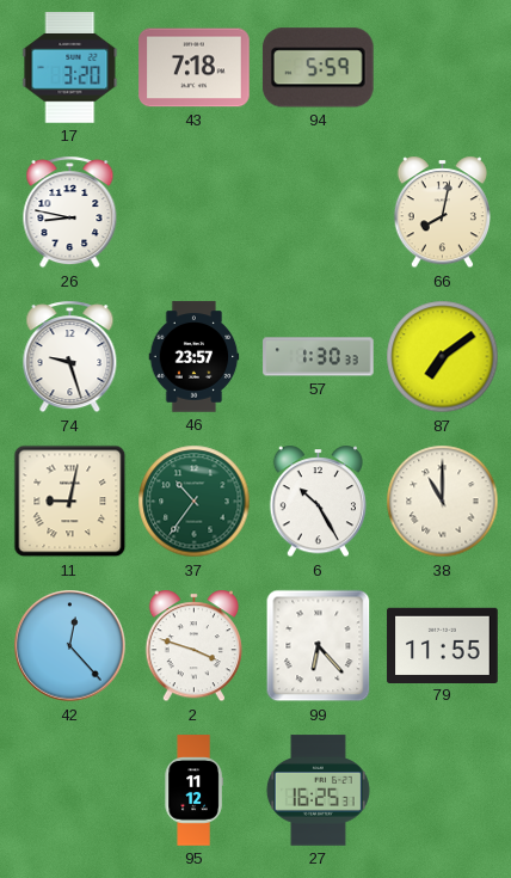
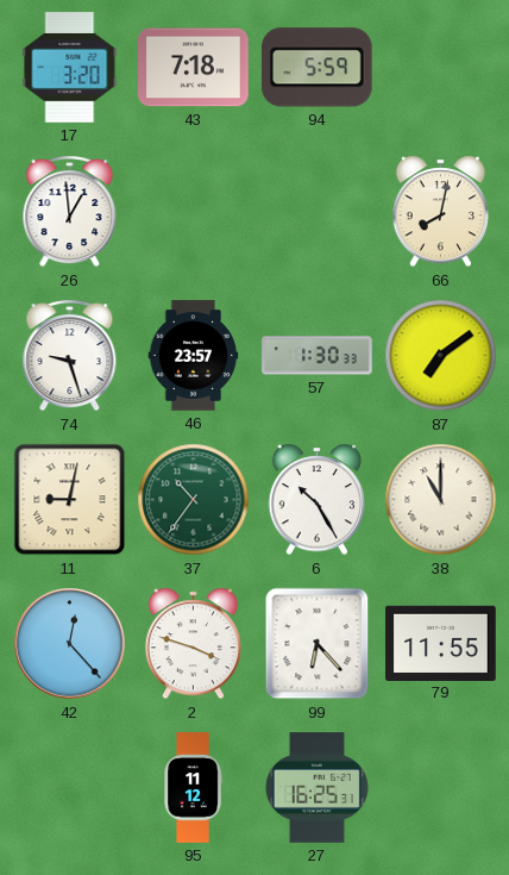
26: 8:47 -> 12:59
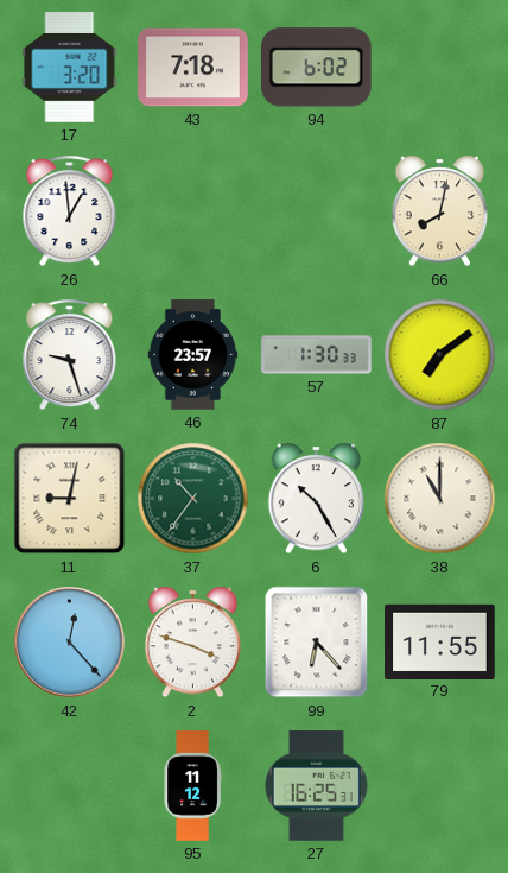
94: 5:59 -> 6:02
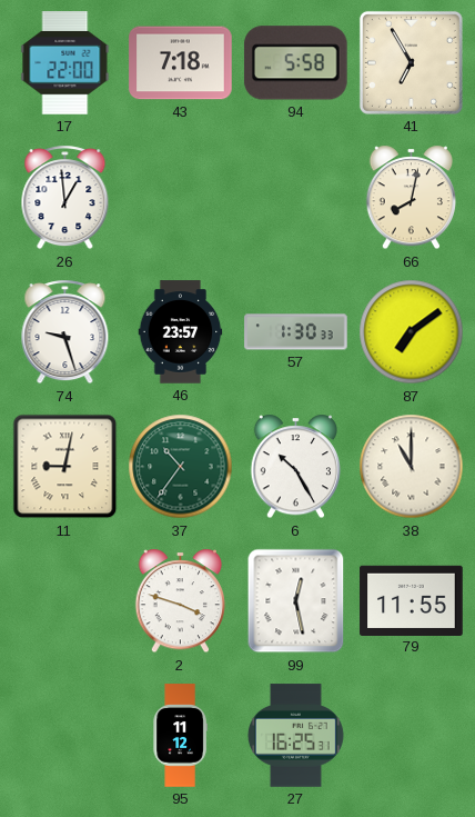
17: 3:20 -> 22:00
94: 6:02 -> 5:58
41: none -> 6:55
42: 12:23 -> none
99: 6:23 -> 12:28
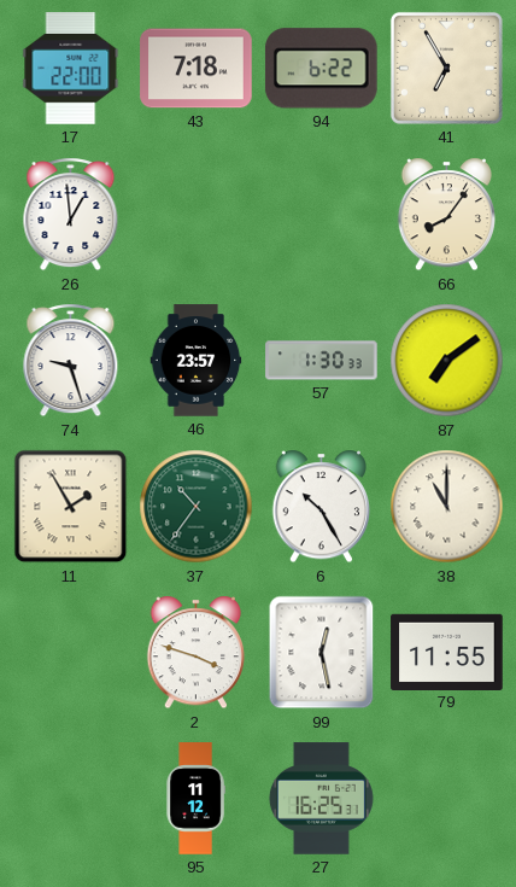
94: 5:58 -> 6:22
66: 8:02 -> 8:06
11: 9:02 -> 1:55
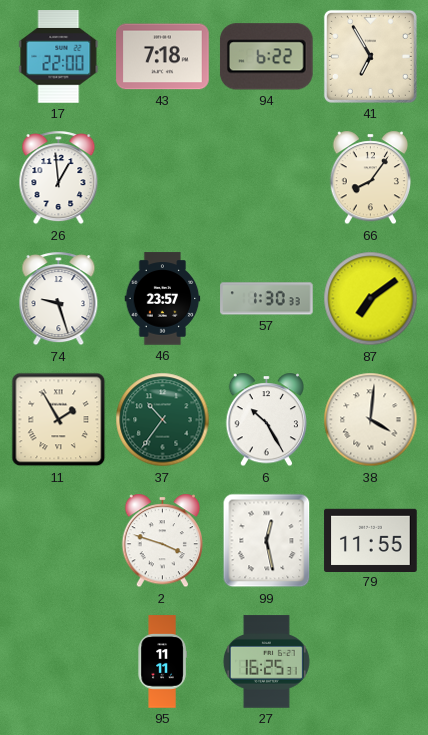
38: 11:00 -> 4:01
95: 11:12 -> 11:11
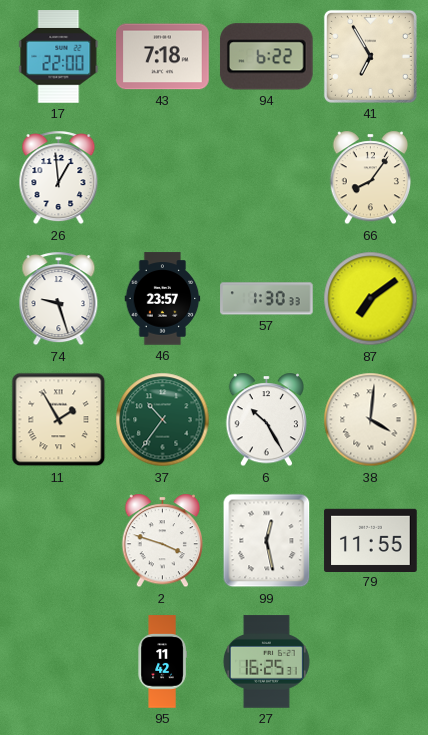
95: 11:11 -> 11:42
